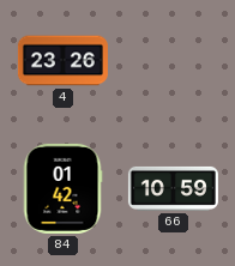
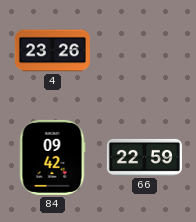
84: 01:42 -> 09:42
66: 10:59 -> 22:59
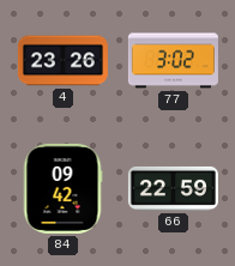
77: none -> 3:02
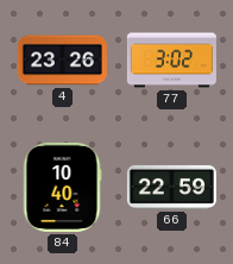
84: 09:42 -> 10:40
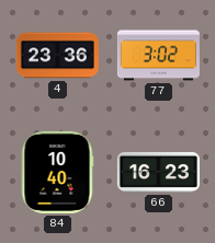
4: 23:26 -> 23:36
66: 22:59 -> 16:23
